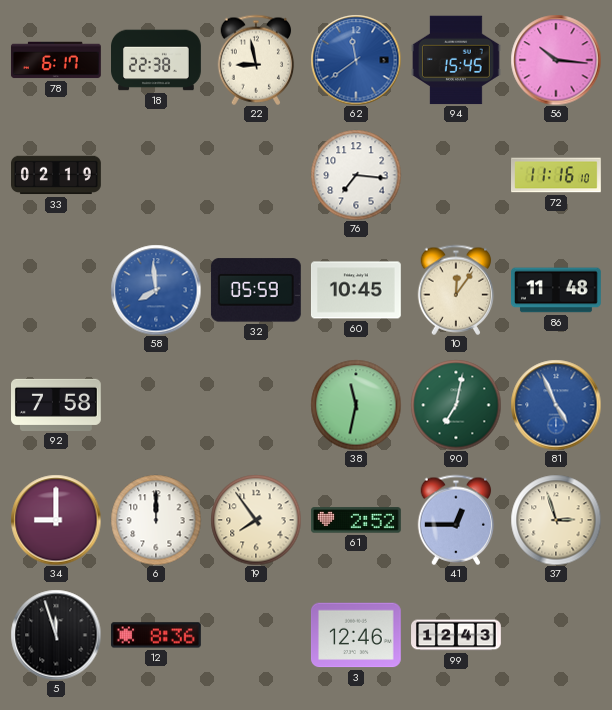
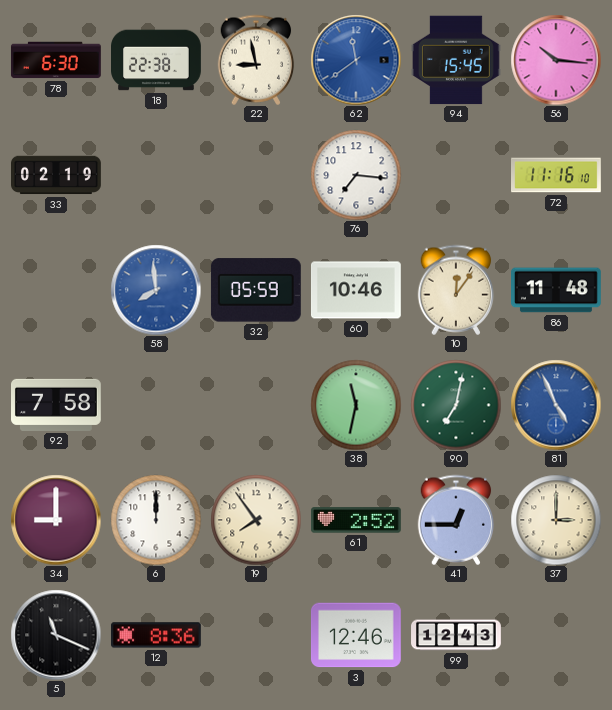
78: 6:17 -> 6:30
60: 10:45 -> 10:46
37: 2:57 -> 3:00
5: 11:57 -> 11:19
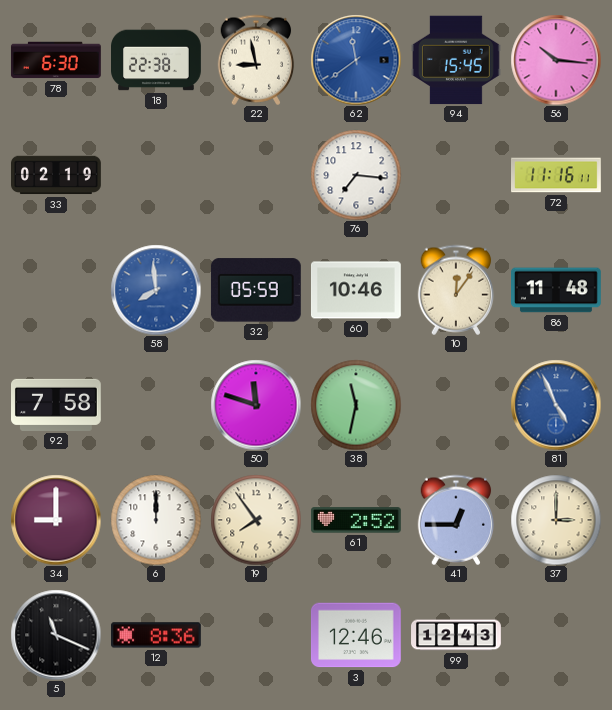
72: 11:16:10 -> 11:16:11
50: none -> 11:48
90: 7:02 -> none
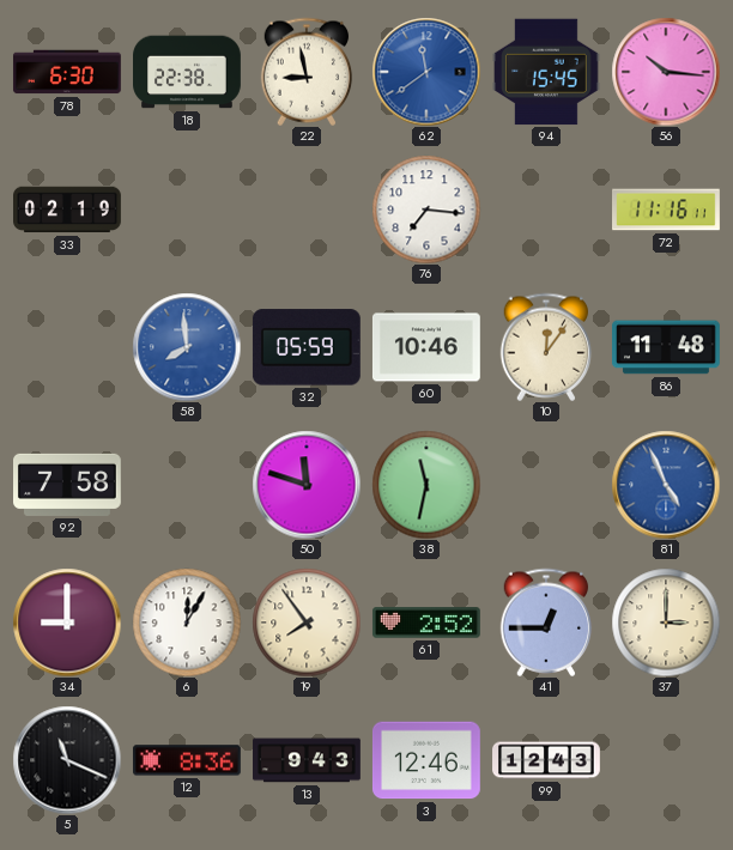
6: 12:00 -> 12:05
13: none -> 9:43
